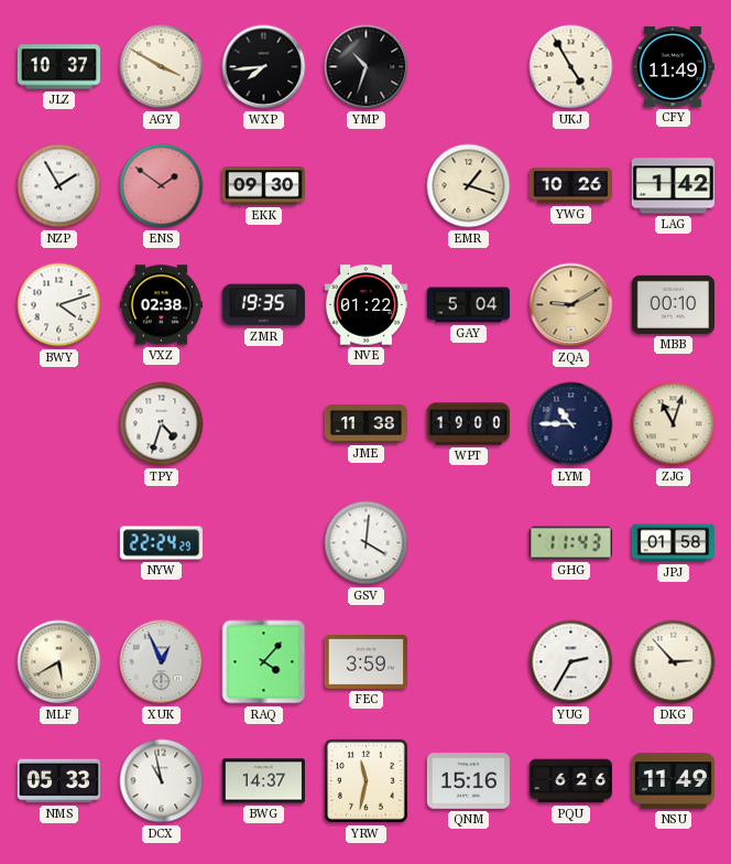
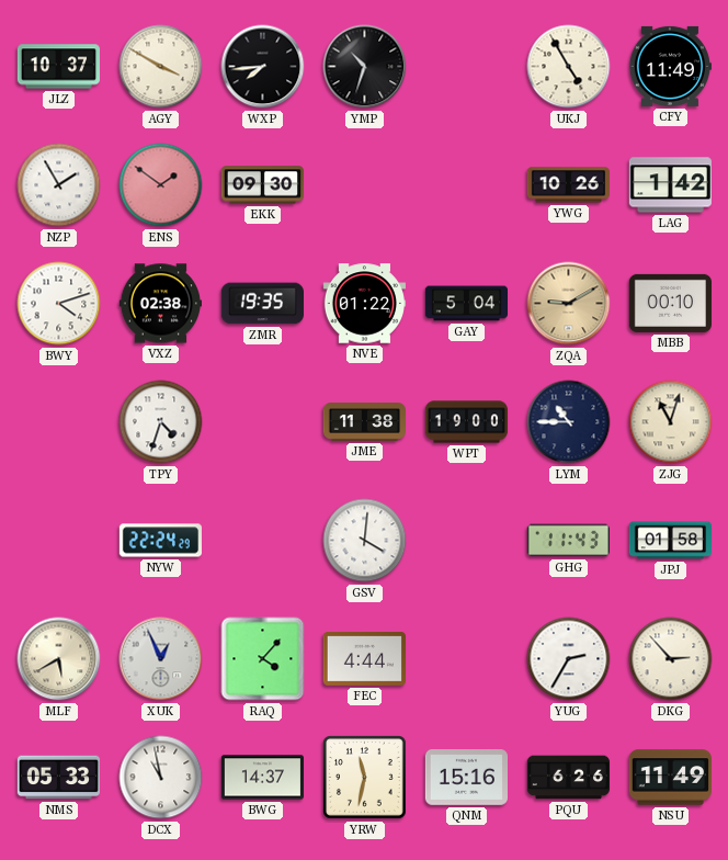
EMR: 1:18 -> none
FEC: 3:59 -> 4:44
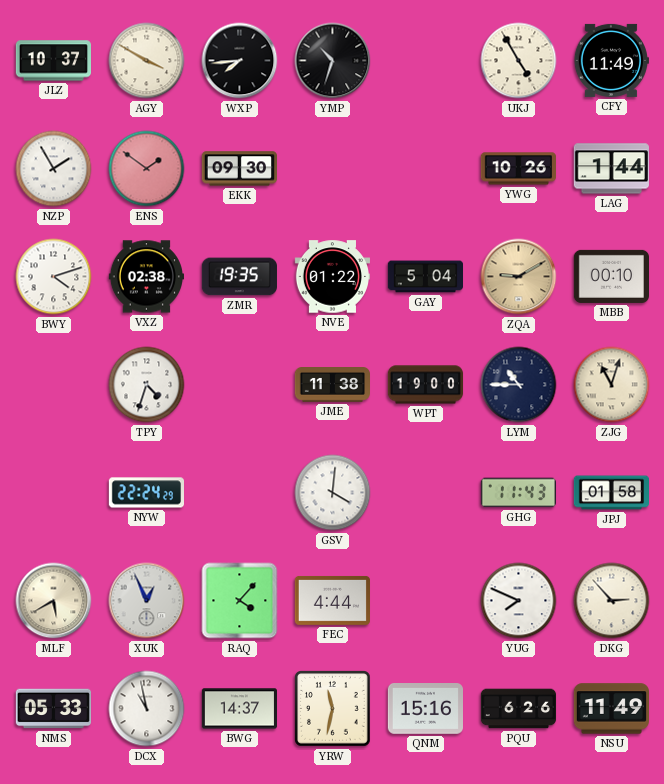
LAG: 1:42 -> 1:44
YUG: 2:35 -> 7:49
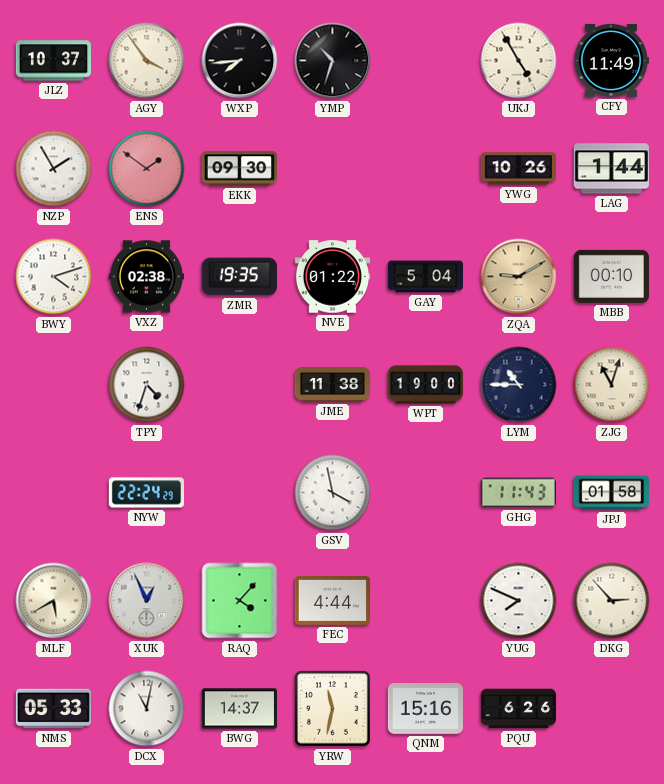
AGY: 3:50 -> 3:54
GSV: 4:01 -> 3:58
DCX: 10:58 -> 11:02
NSU: 11:49 -> none
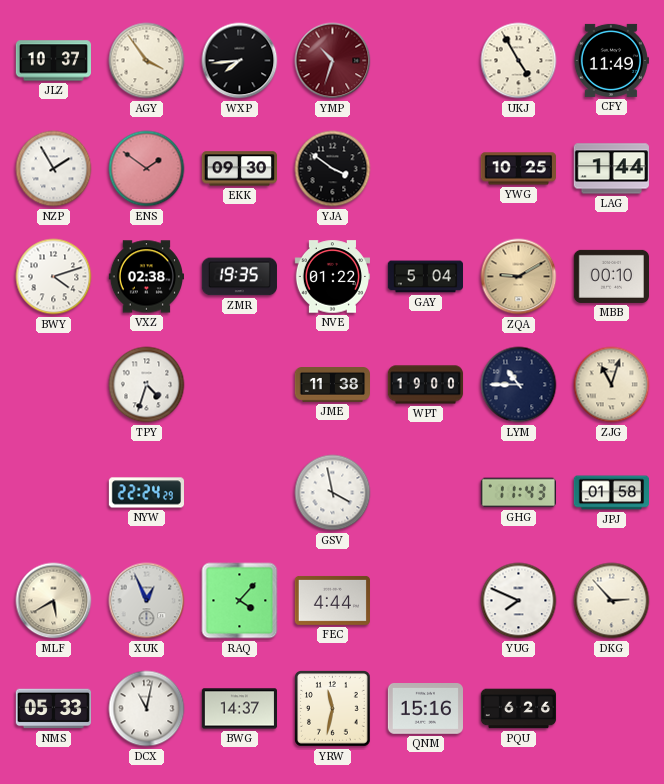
YMP dial: black -> burgundy
YJA: none -> 3:51
YWG: 10:26 -> 10:25
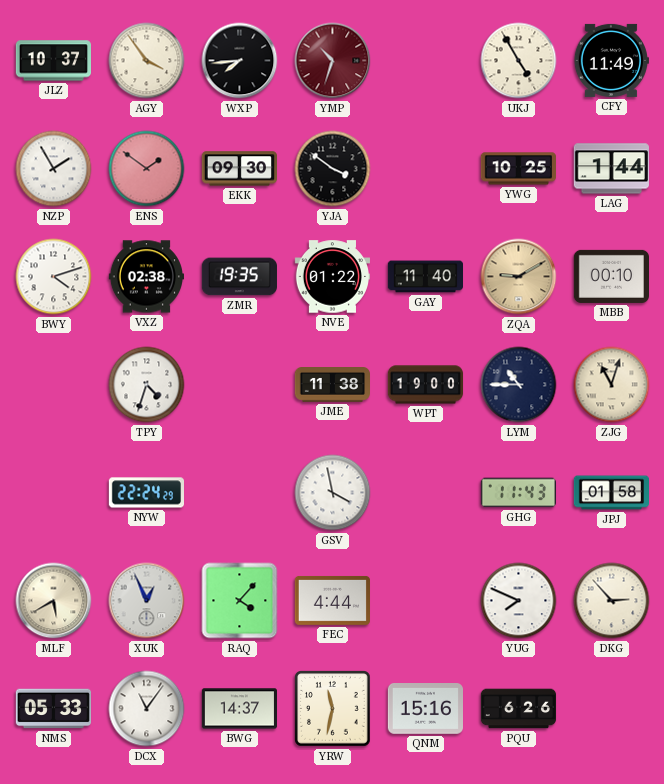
GAY: 5:04 -> 11:40
DCX: 11:02 -> 11:06
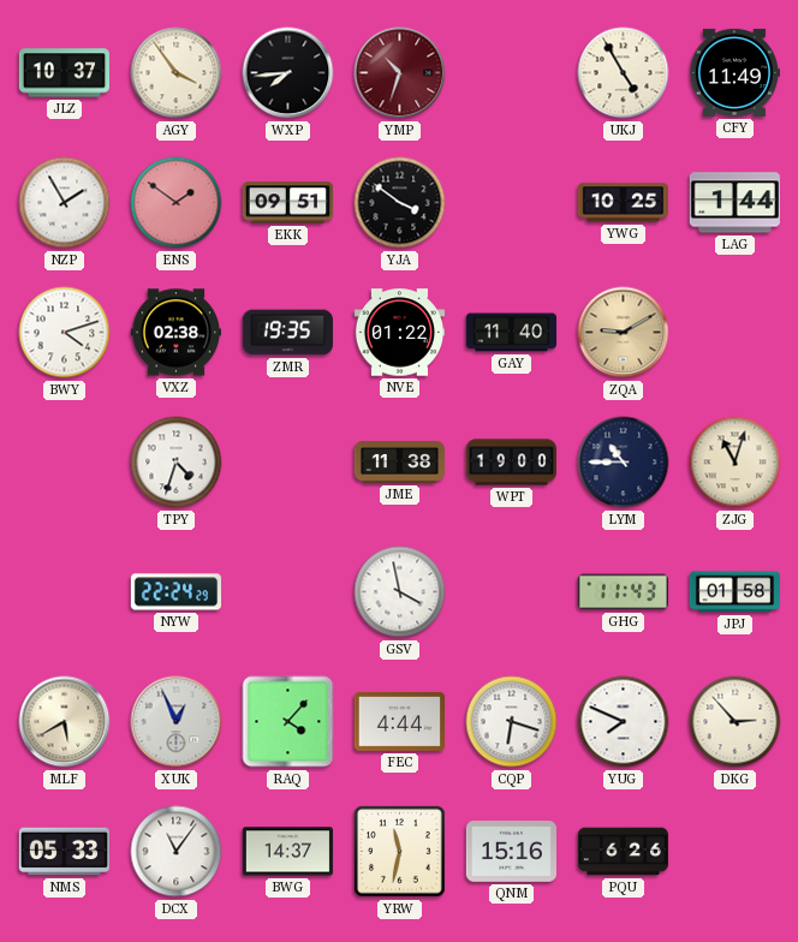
EKK: 09:30 -> 09:51
MBB: 00:10 -> none
CQP: none -> 6:18
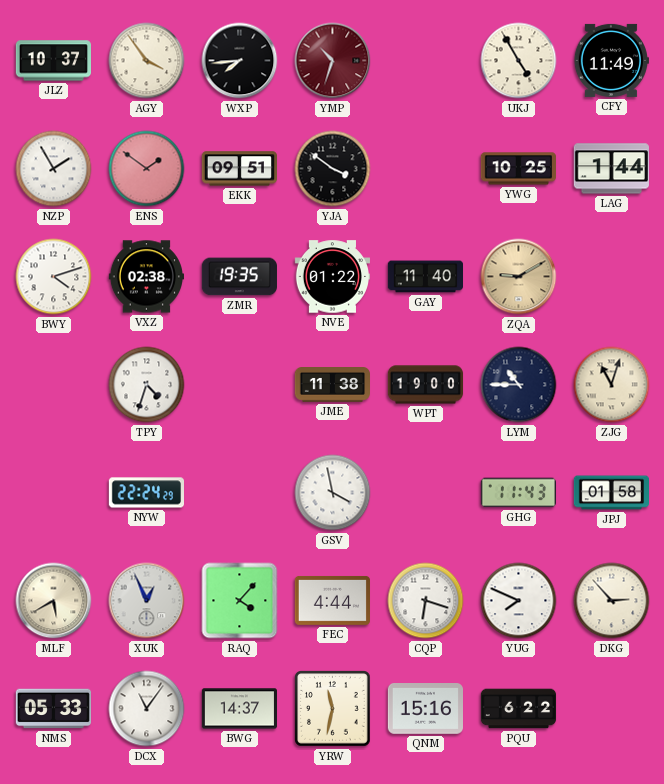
PQU: 6:26 -> 6:22
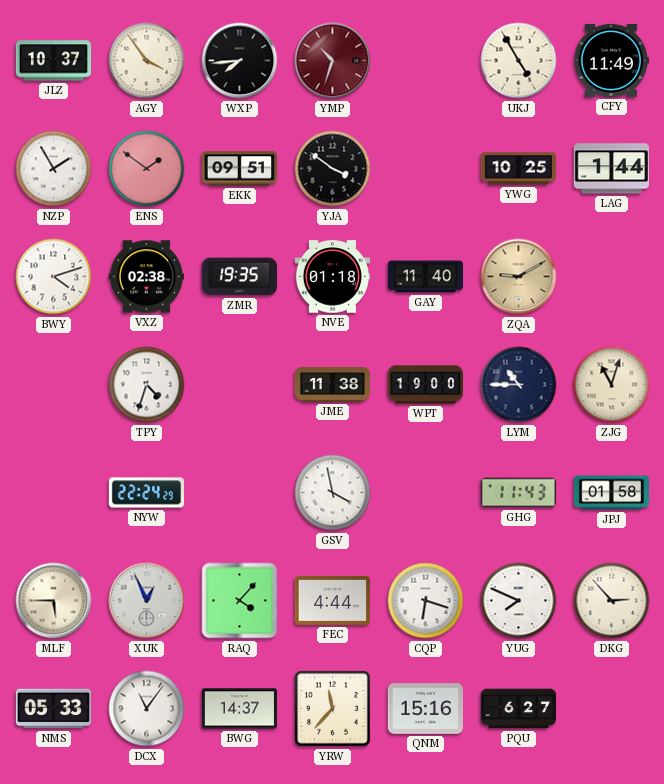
NVE: 01:22 -> 01:18
MLF: 5:40 -> 5:45
YRW: 11:32 -> 11:37
PQU: 6:22 -> 6:27
